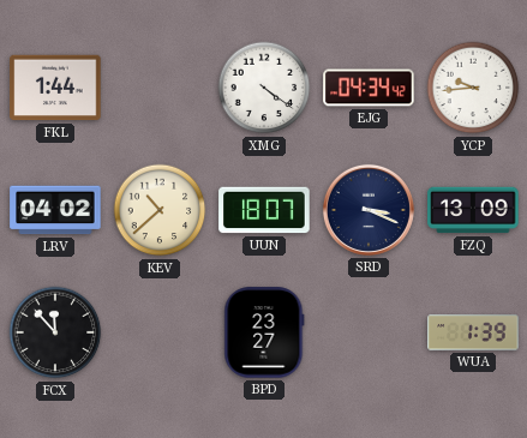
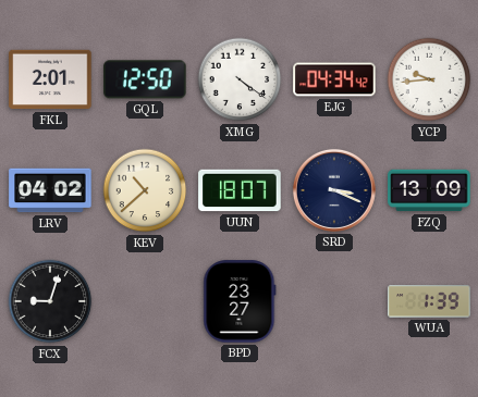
FKL: 1:44 -> 2:01
GQL: none -> 12:50
FCX: 11:53 -> 9:03
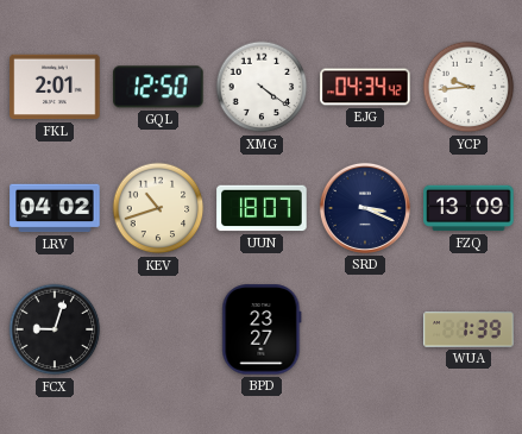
KEV: 10:38 -> 10:42
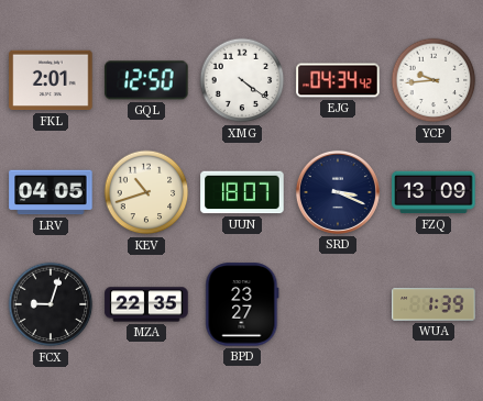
LRV: 04:02 -> 04:05
MZA: none -> 22:35
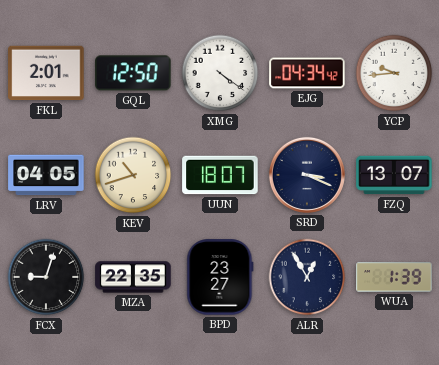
FZQ: 13:09 -> 13:07
ALR: none -> 12:55
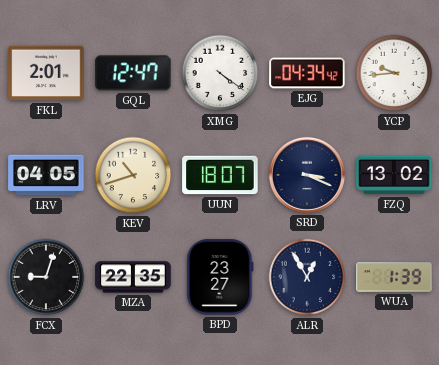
GQL: 12:50 -> 12:47
FZQ: 13:07 -> 13:02
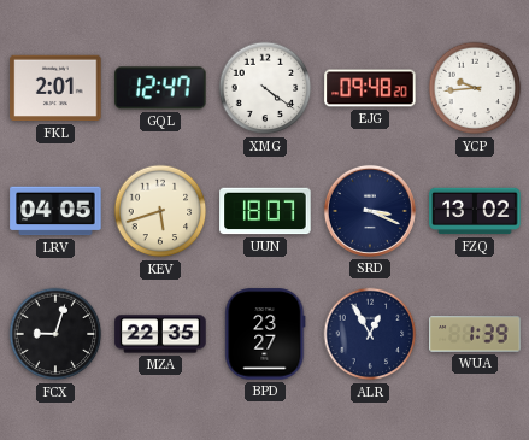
EJG: 04:34 -> 09:48
KEV: 10:42 -> 5:42
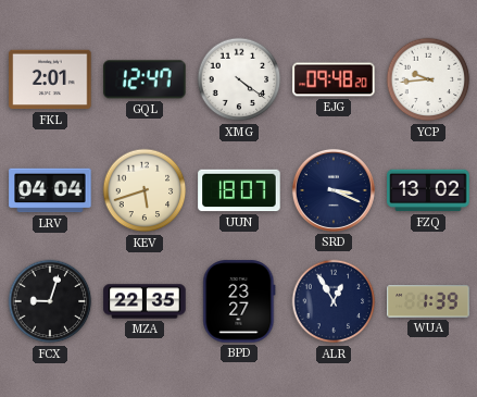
LRV: 04:05 -> 04:04
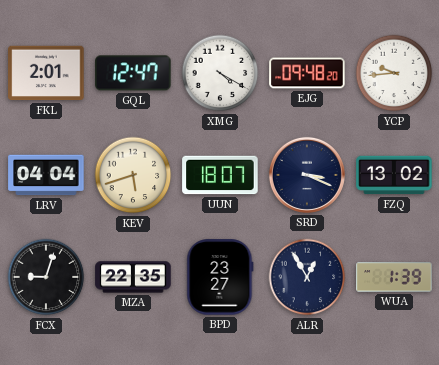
XMG: 4:21 -> 4:20
